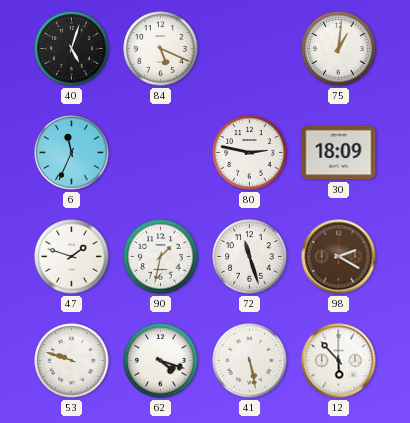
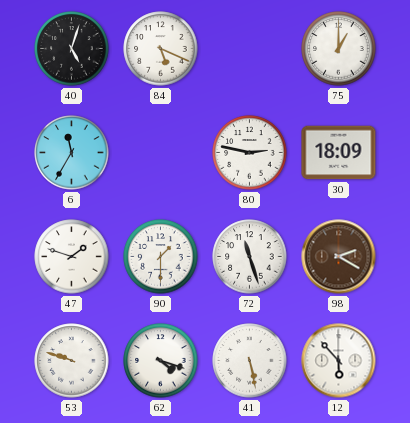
75: 1:01 -> 1:00
6: 11:34 -> 11:35
90: 1:32 -> 1:30
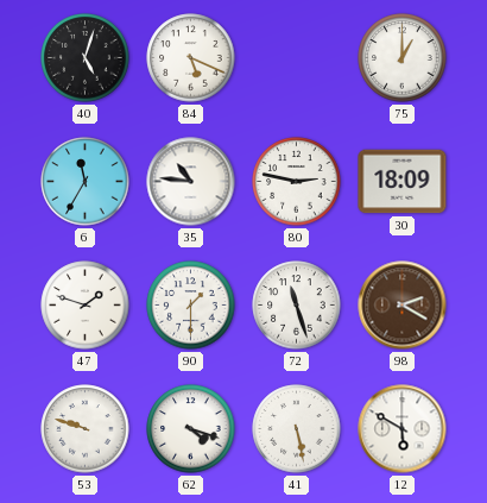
35: none -> 10:46
12: 5:53 -> 5:50
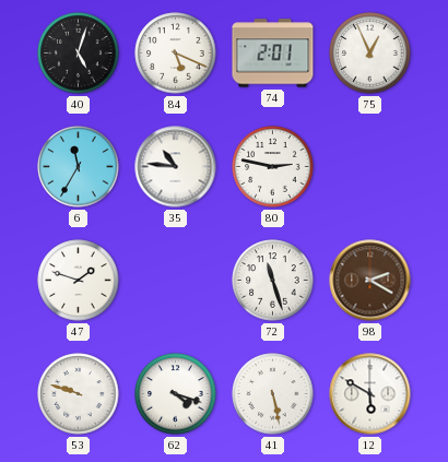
74: none -> 2:01
75: 1:00 -> 12:56
30: 18:09 -> none
90: 1:30 -> none
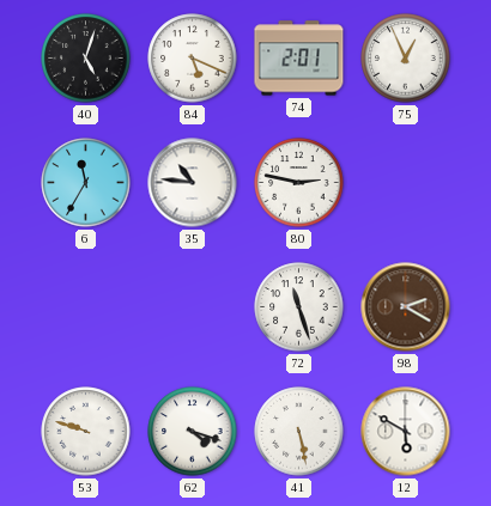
47: 1:48 -> none
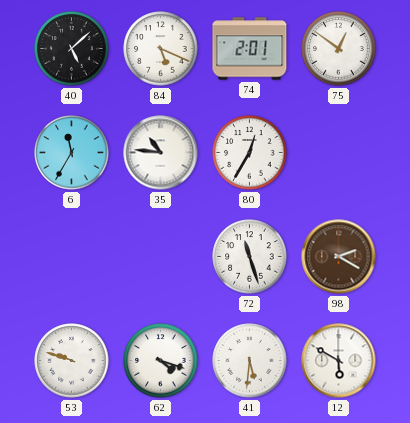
40: 5:03 -> 5:08
75: 12:56 -> 12:51
80: 2:47 -> 12:35
41: 5:28 -> 5:31
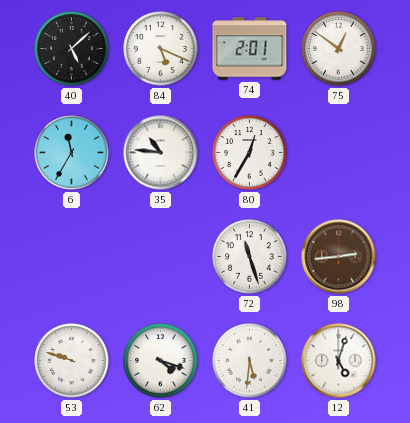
98: 2:20 -> 2:44
12: 5:50 -> 5:03
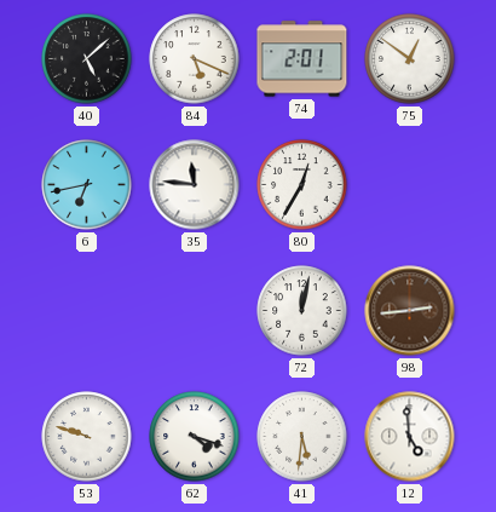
6: 11:35 -> 6:43
35: 10:46 -> 11:46
72: 11:27 -> 12:02
12: 5:03 -> 4:59
